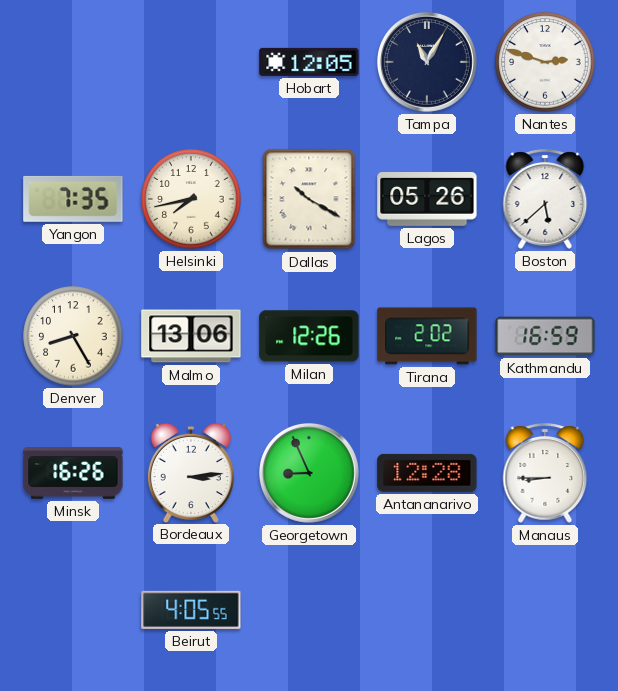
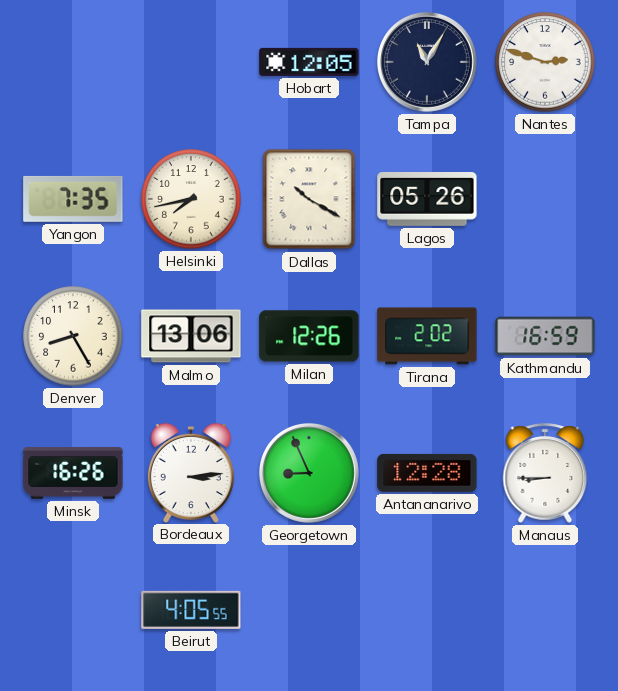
Boston: 5:38 -> none
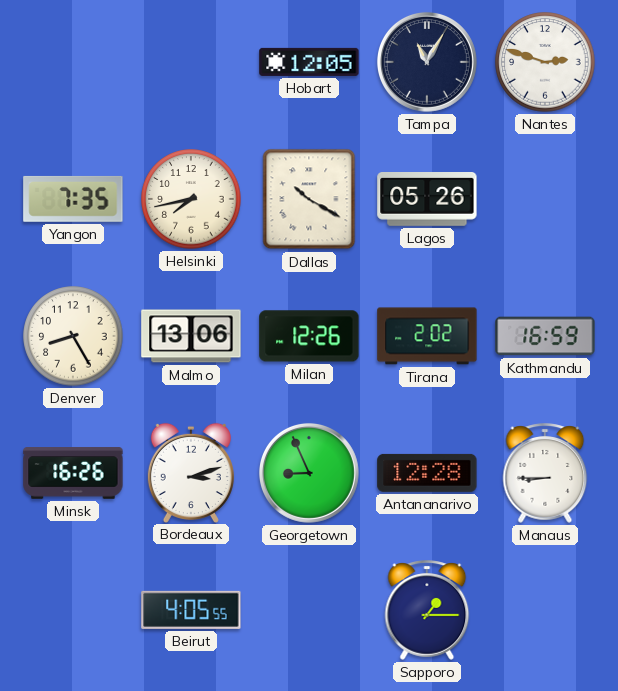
Bordeaux: 3:14 -> 3:12
Sapporo: none -> 1:15
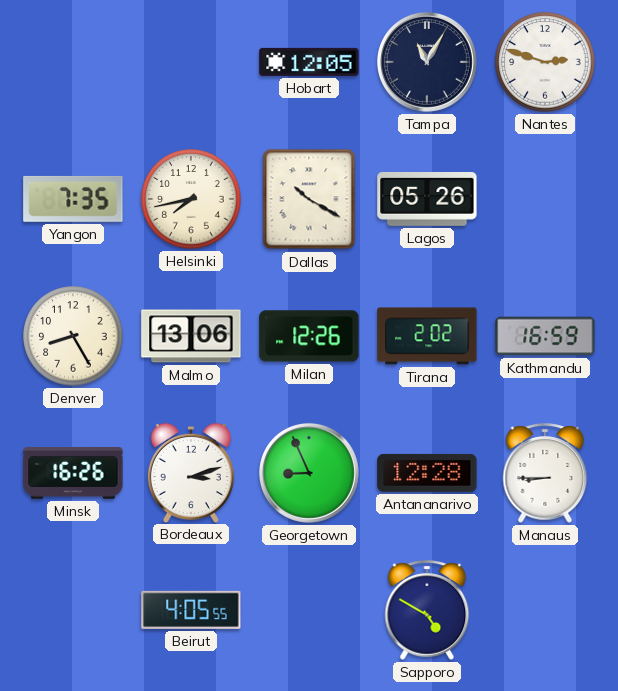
Sapporo: 1:15 -> 4:50
